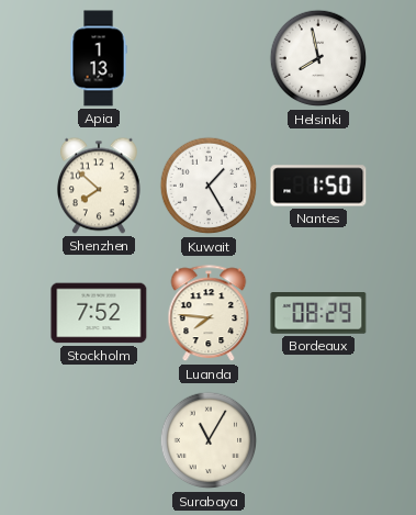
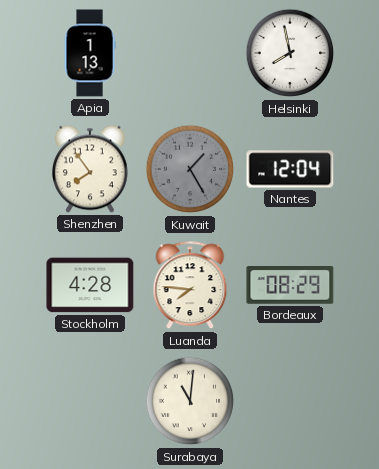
Shenzhen: 7:52 -> 7:54
Kuwait dial: white -> grey
Nantes: 1:50 -> 12:04
Stockholm: 7:52 -> 4:28
Surabaya: 11:05 -> 11:01
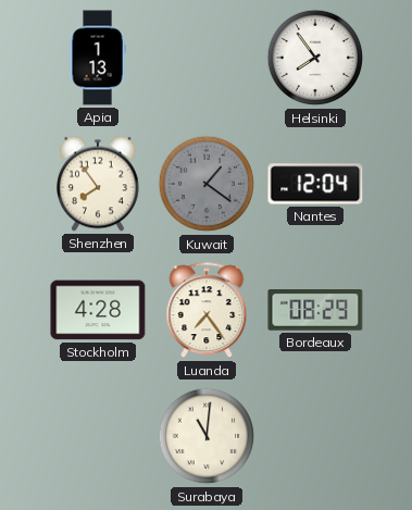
Helsinki: 7:58 -> 7:54
Kuwait: 1:25 -> 1:21
Luanda: 7:46 -> 7:24
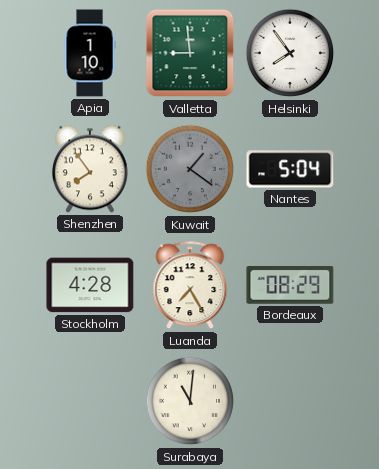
Apia: 1:13 -> 1:10
Valletta: none -> 8:59
Nantes: 12:04 -> 5:04
Luanda: 7:24 -> 7:25
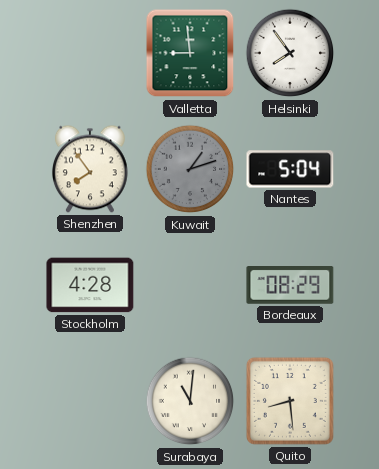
Apia: 1:10 -> none
Kuwait: 1:21 -> 1:12
Luanda: 7:25 -> none
Quito: none -> 8:29
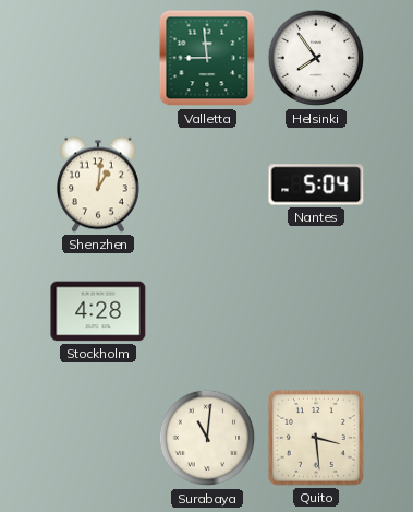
Shenzhen: 7:54 -> 1:01
Kuwait: 1:12 -> none
Bordeaux: 08:29 -> none
Quito: 8:29 -> 3:29
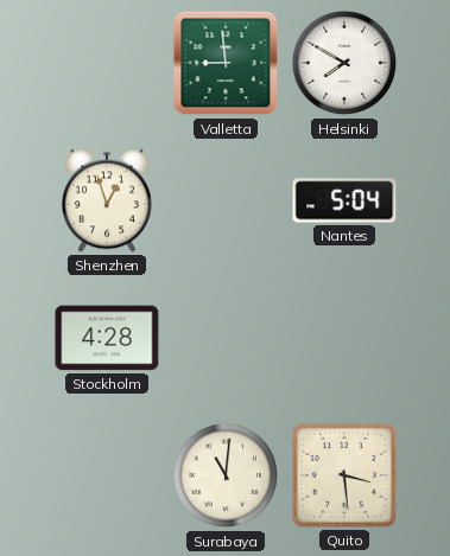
Helsinki: 7:54 -> 7:50
Shenzhen: 1:01 -> 12:57
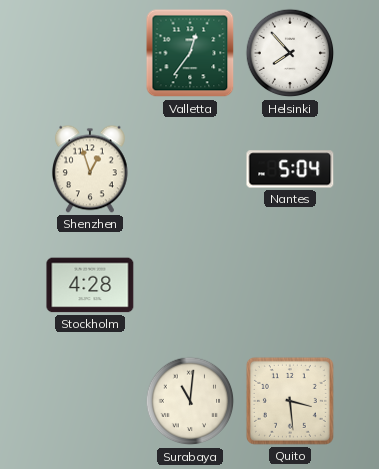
Valletta: 8:59 -> 12:36
Helsinki: 7:50 -> 7:53
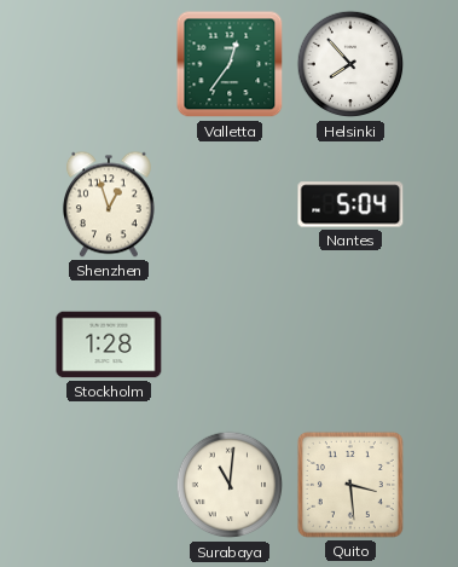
Stockholm: 4:28 -> 1:28
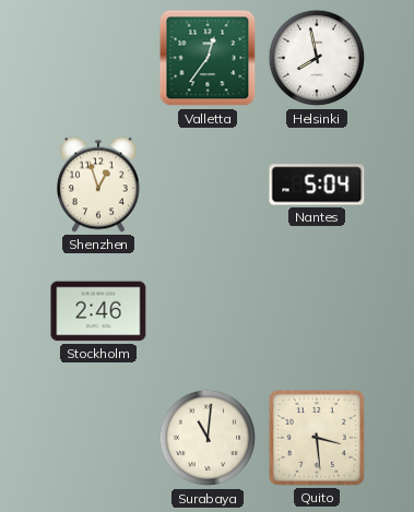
Helsinki: 7:53 -> 7:58
Stockholm: 1:28 -> 2:46
